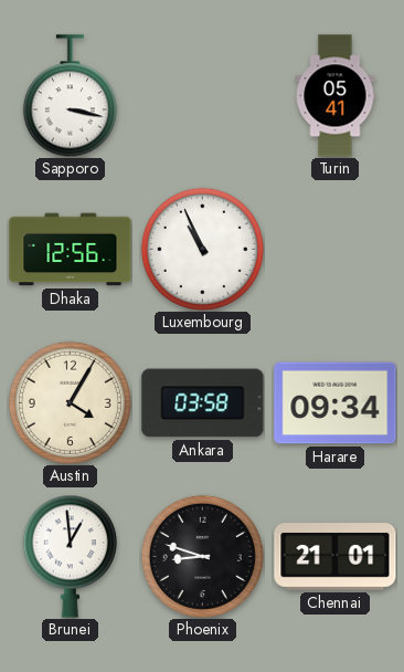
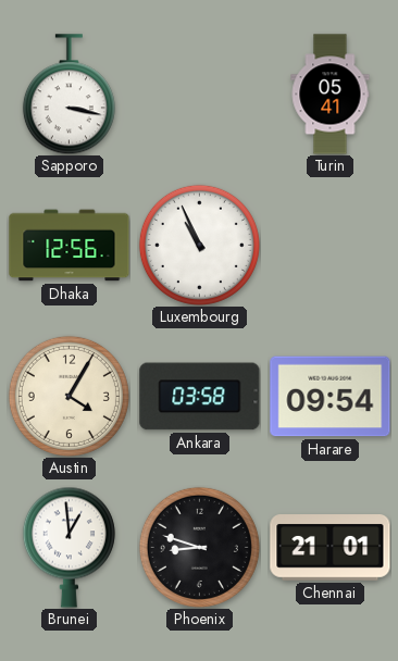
Harare: 09:34 -> 09:54
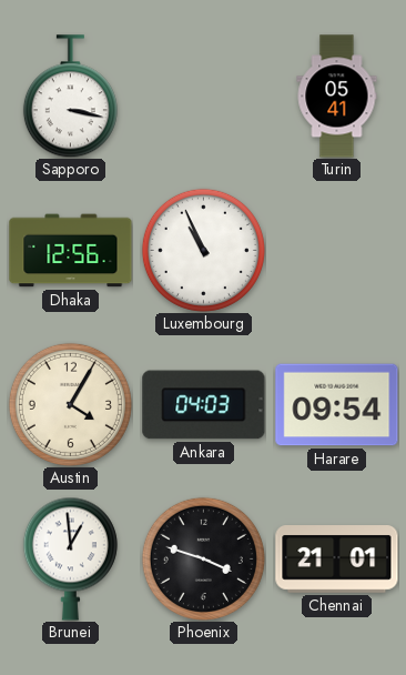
Ankara: 03:58 -> 04:03
Phoenix: 8:48 -> 3:48
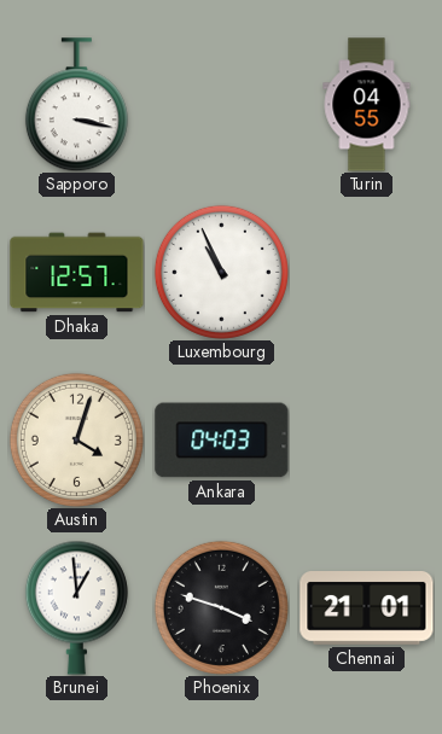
Turin: 05:41 -> 04:55
Dhaka: 12:56 -> 12:57
Austin: 4:05 -> 4:03
Harare: 09:54 -> none
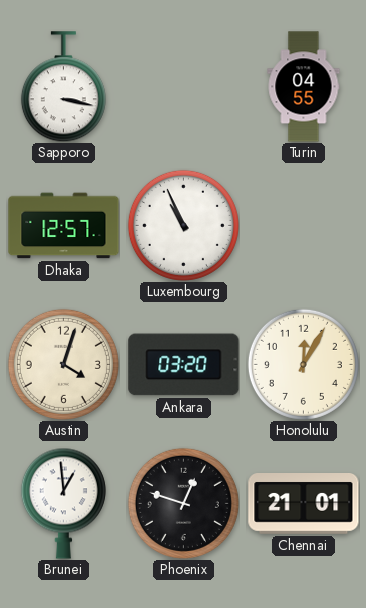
Ankara: 04:03 -> 03:20
Honolulu: none -> 12:05
Phoenix: 3:48 -> 12:48
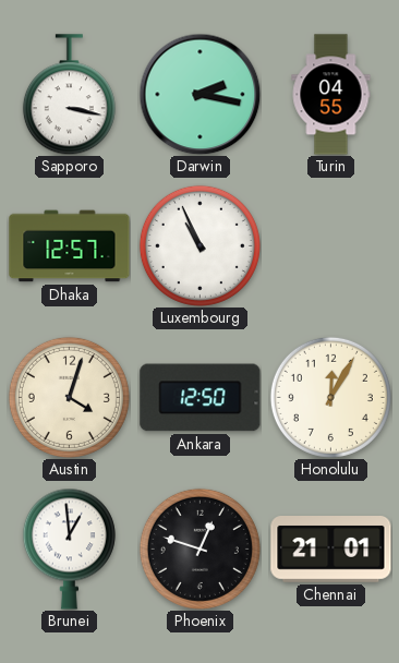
Darwin: none -> 2:17
Ankara: 03:20 -> 12:50
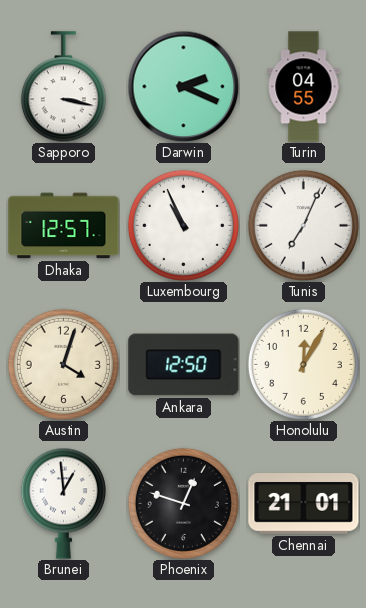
Darwin: 2:17 -> 2:19
Tunis: none -> 7:04
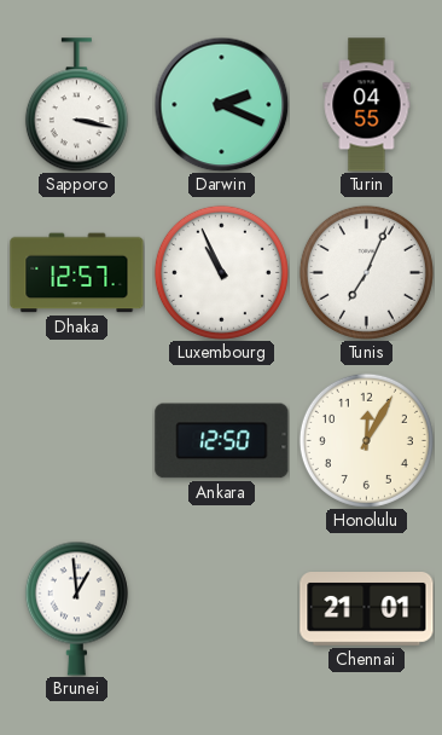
Austin: 4:03 -> none
Phoenix: 12:48 -> none
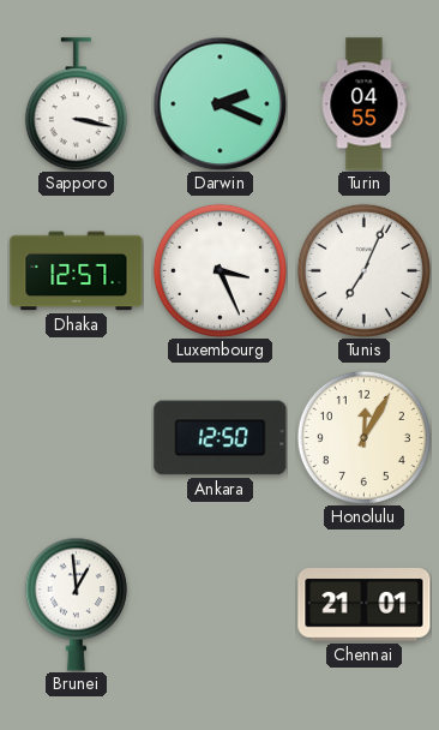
Luxembourg: 10:56 -> 3:26
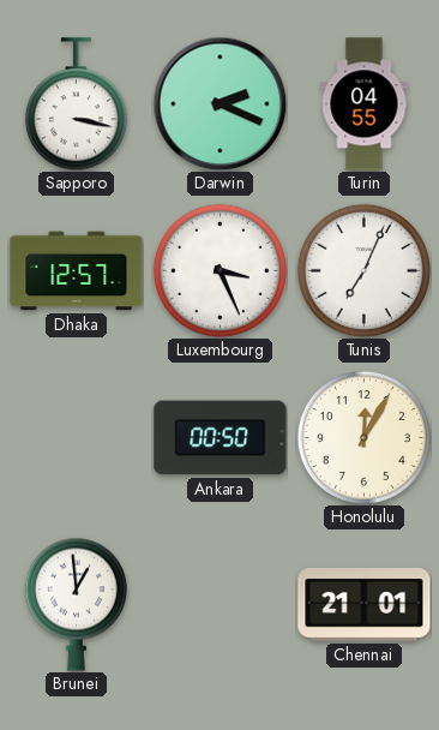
Ankara: 12:50 -> 00:50
